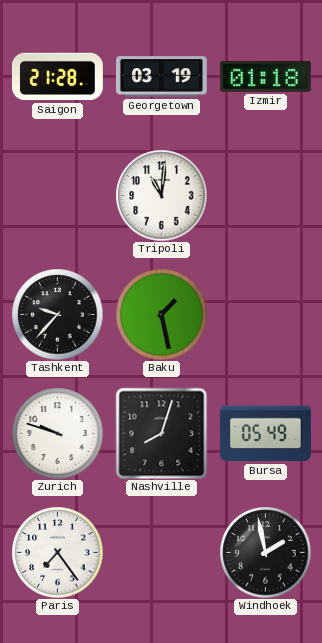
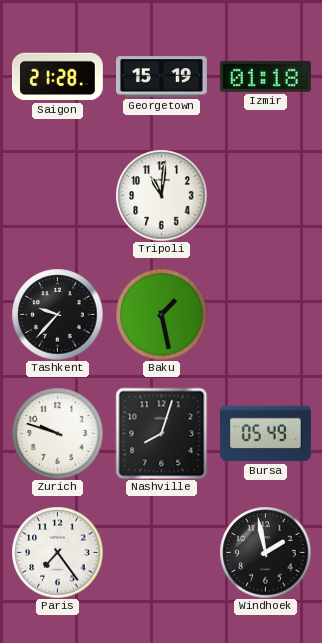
Georgetown: 03:19 -> 15:19
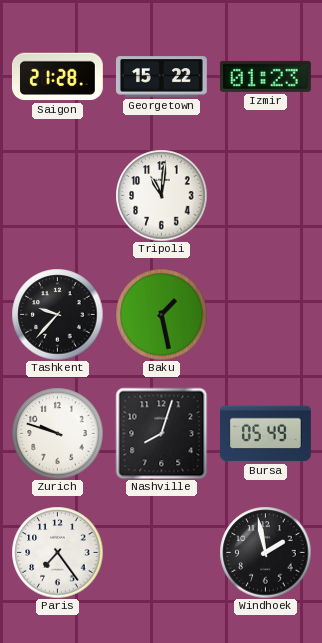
Georgetown: 15:19 -> 15:22
Izmir: 01:18 -> 01:23
